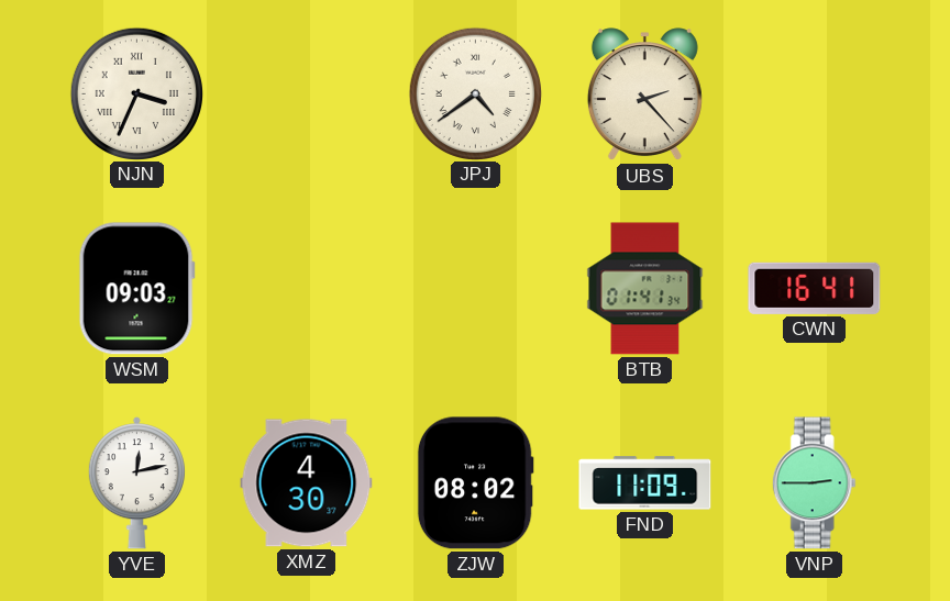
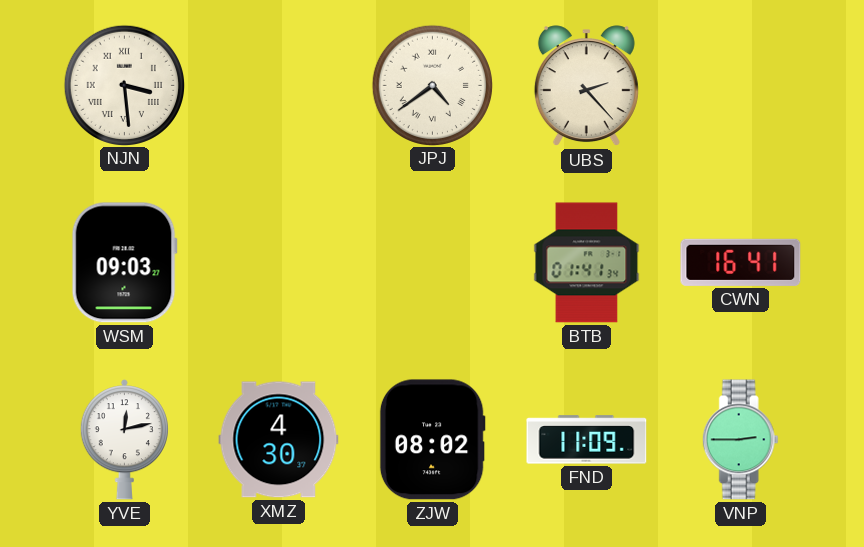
NJN: 3:34 -> 3:29
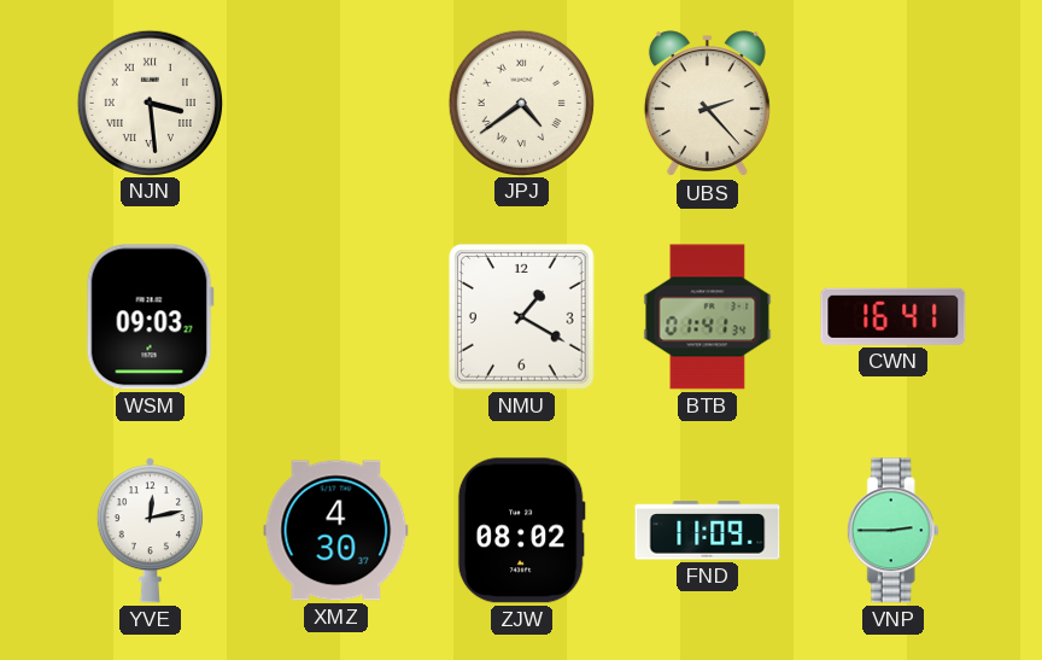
NMU: none -> 1:20
